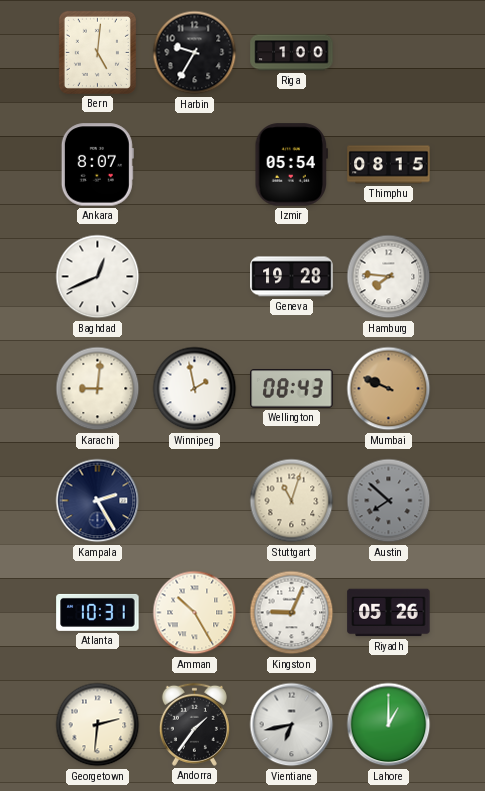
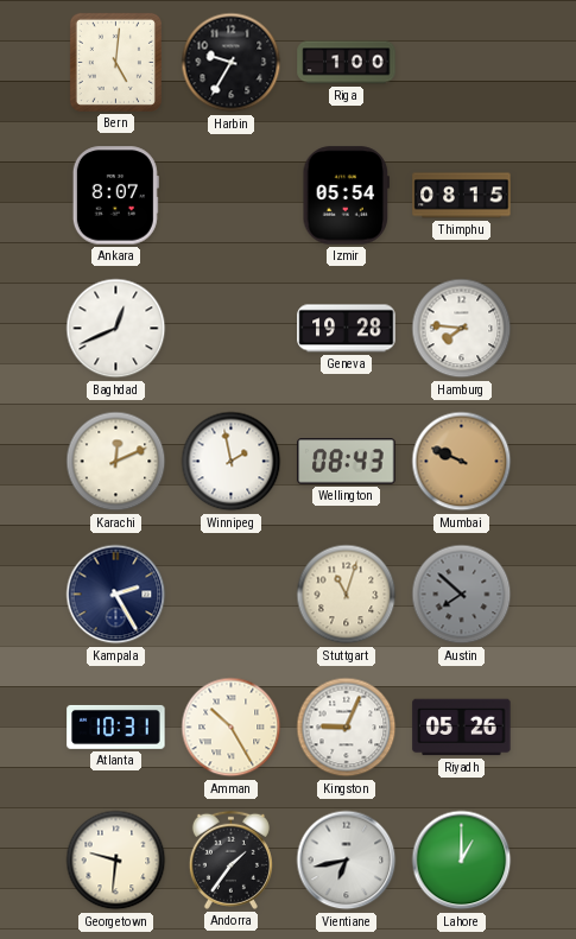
Karachi: 9:01 -> 12:11
Georgetown: 2:31 -> 9:31
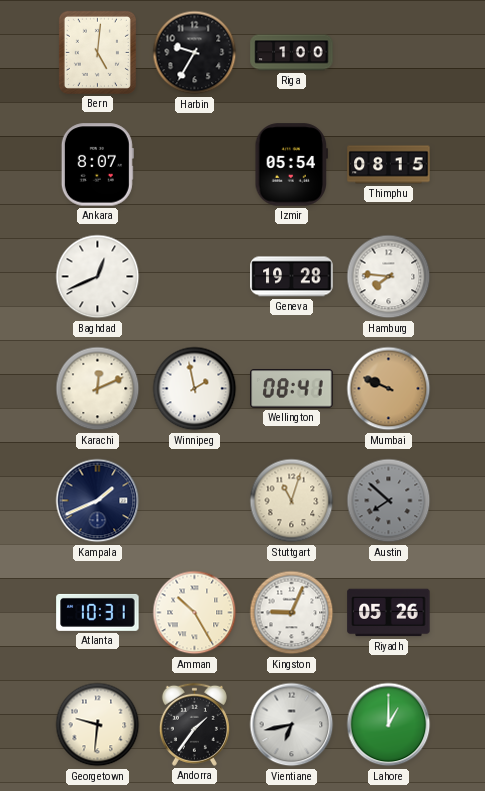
Wellington: 08:43 -> 08:41
Kampala: 2:25 -> 1:41
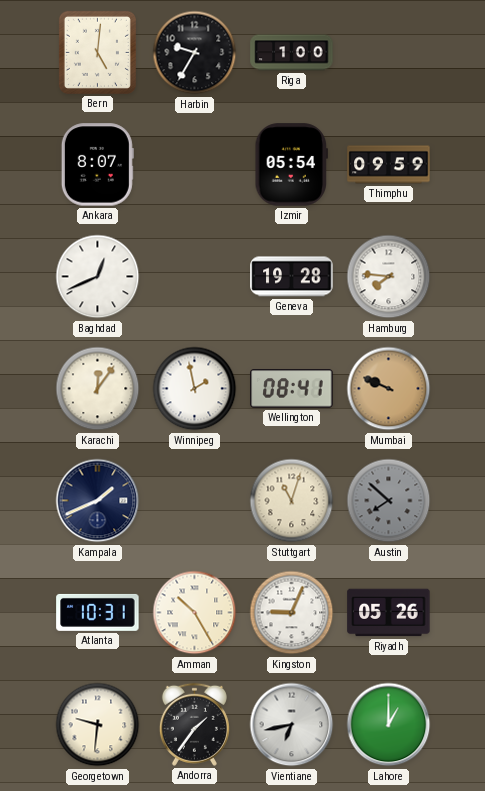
Thimphu: 08:15 -> 09:59
Karachi: 12:11 -> 12:06
